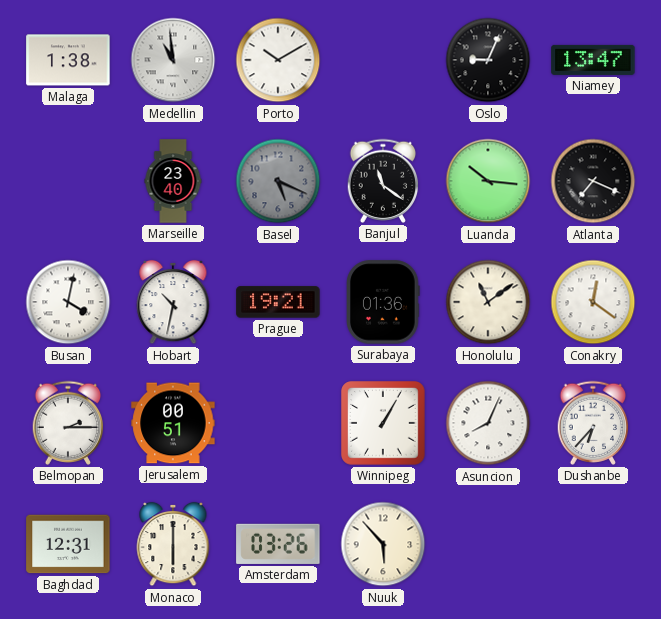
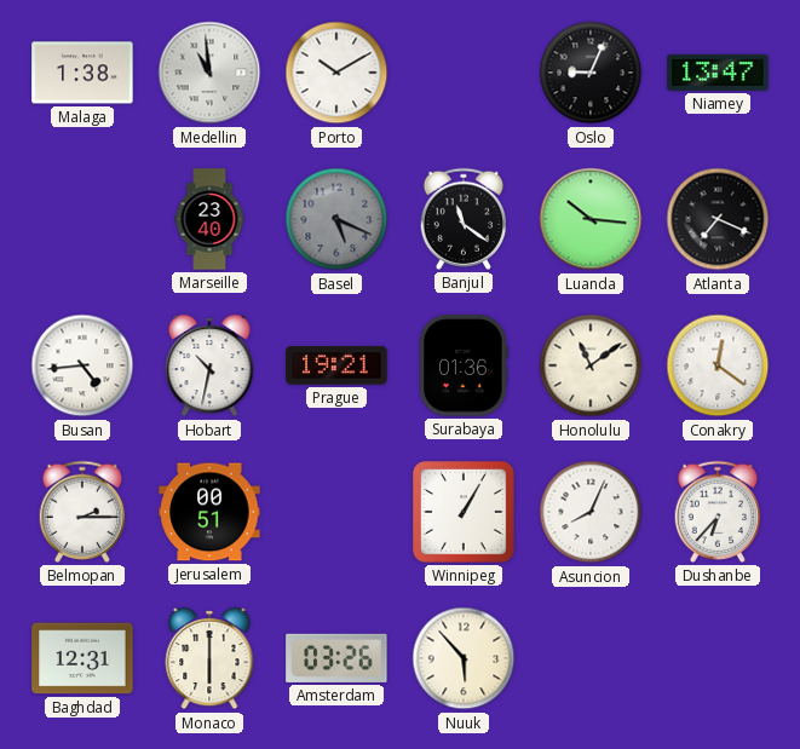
Busan: 4:02 -> 4:44
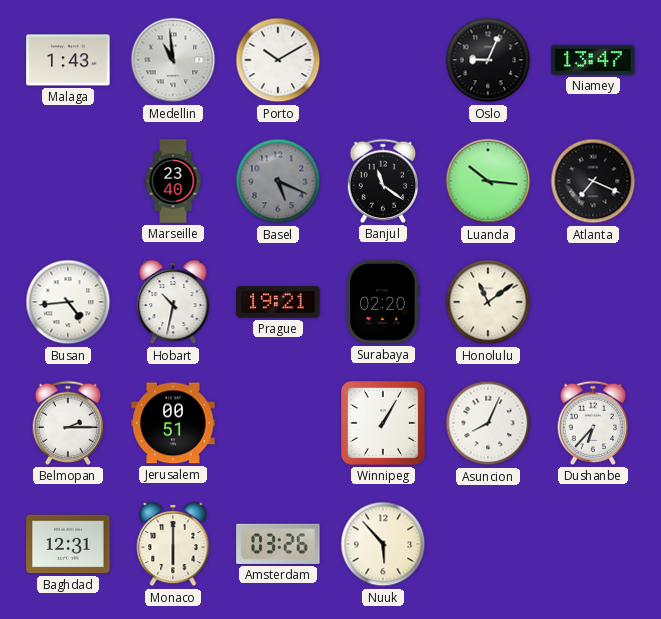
Malaga: 1:38 -> 1:43
Surabaya: 01:36 -> 02:20
Conakry: 12:21 -> none
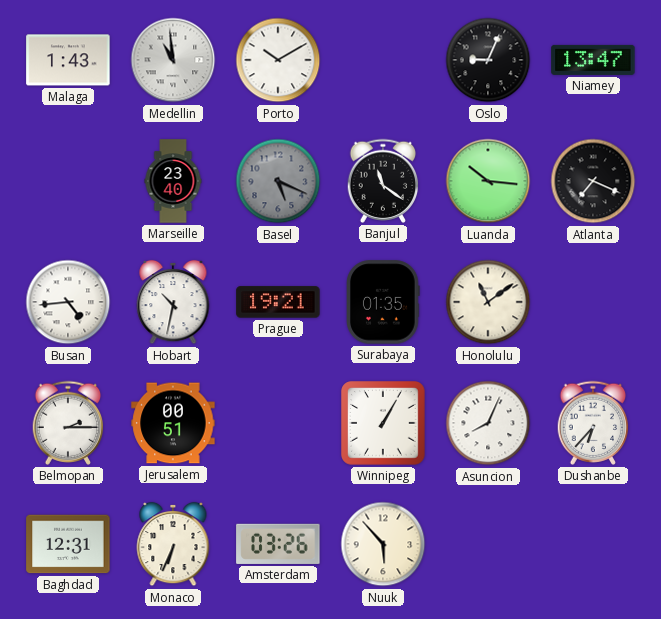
Surabaya: 02:20 -> 01:35
Monaco: 6:00 -> 6:34
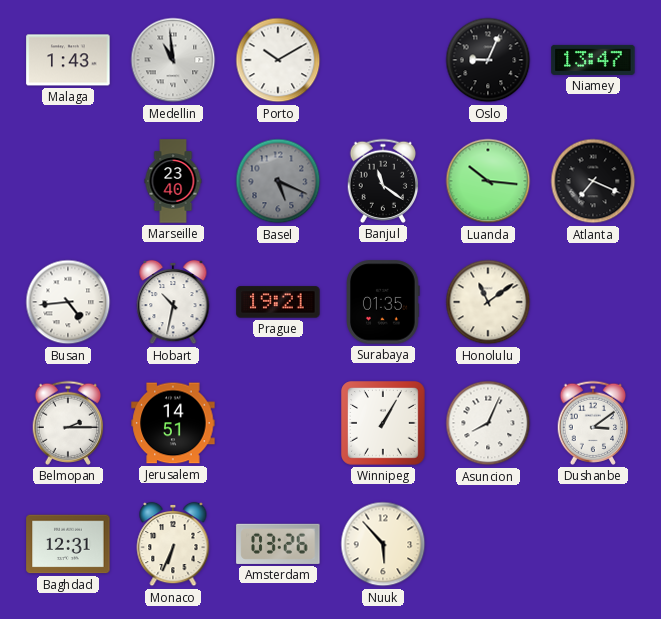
Jerusalem: 00:51 -> 14:51
Dushanbe: 6:37 -> 3:09
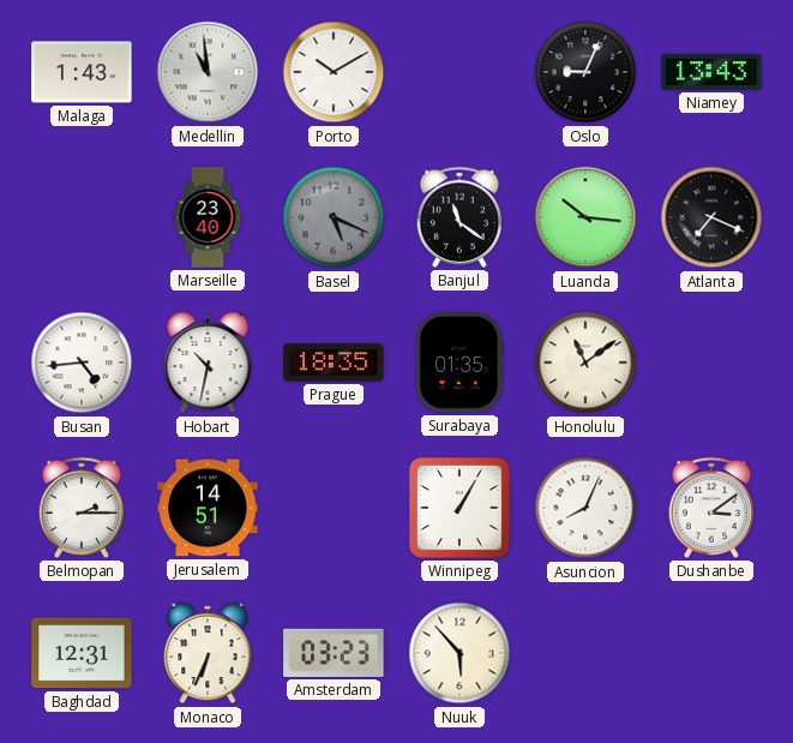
Niamey: 13:47 -> 13:43
Prague: 19:21 -> 18:35
Amsterdam: 03:26 -> 03:23
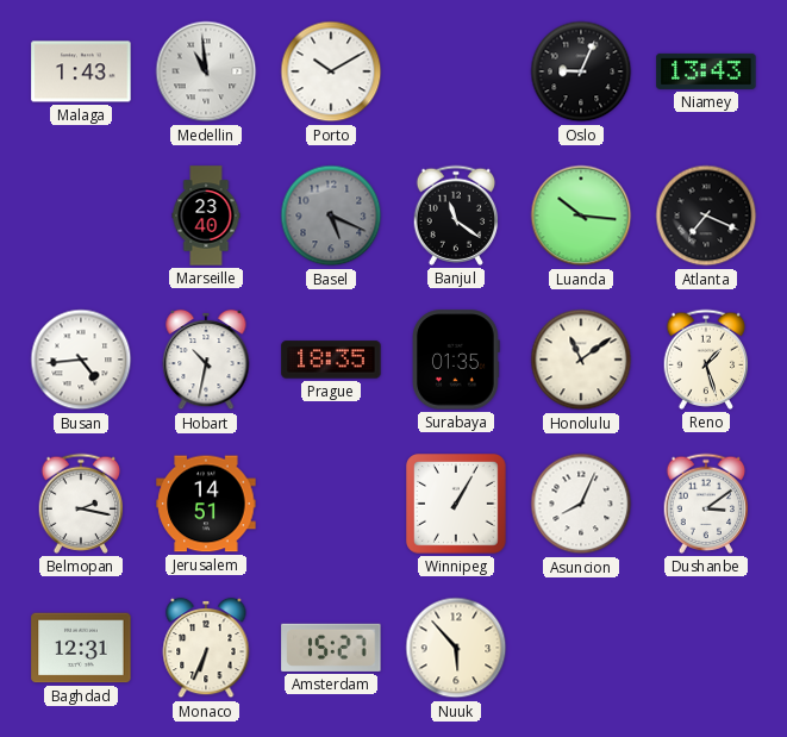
Reno: none -> 1:27
Belmopan: 2:15 -> 2:17
Amsterdam: 03:23 -> 15:27
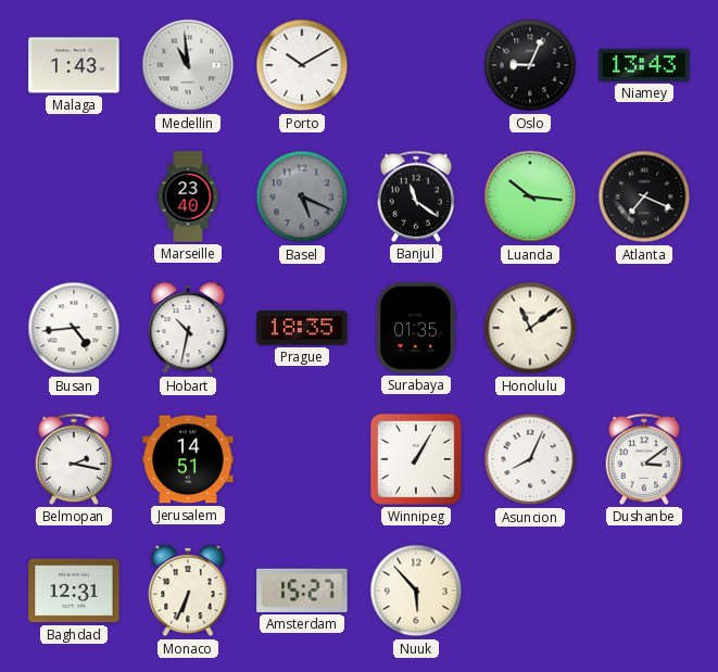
Reno: 1:27 -> none
